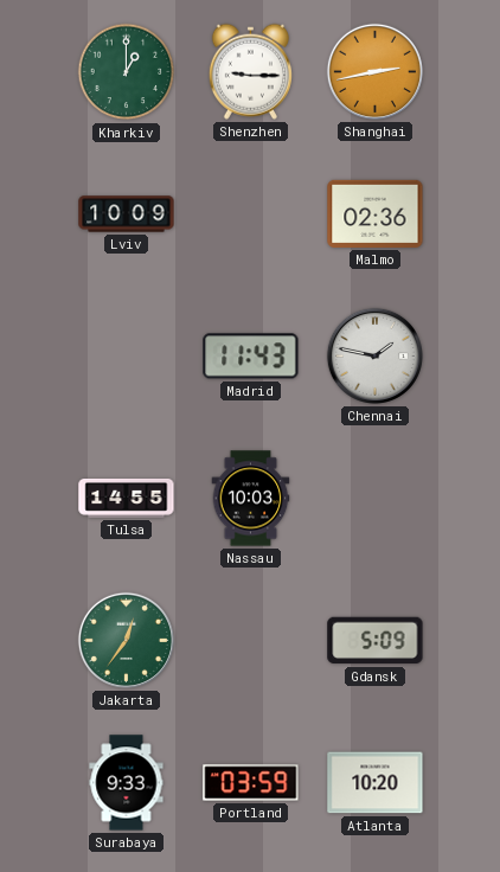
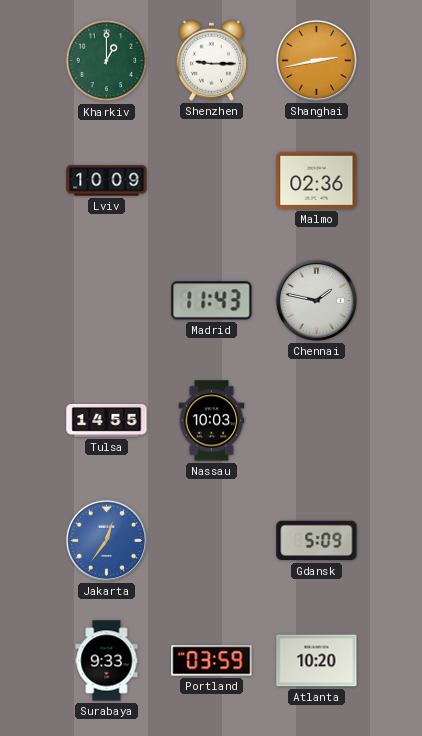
Jakarta dial: green -> blue
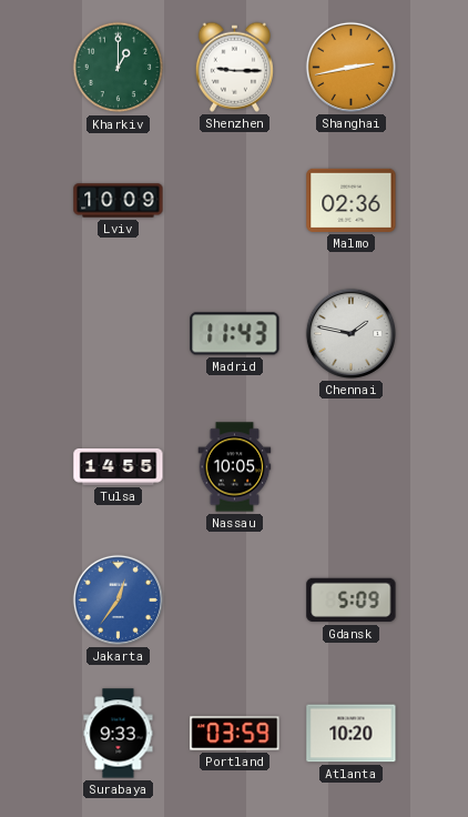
Nassau: 10:03 -> 10:05
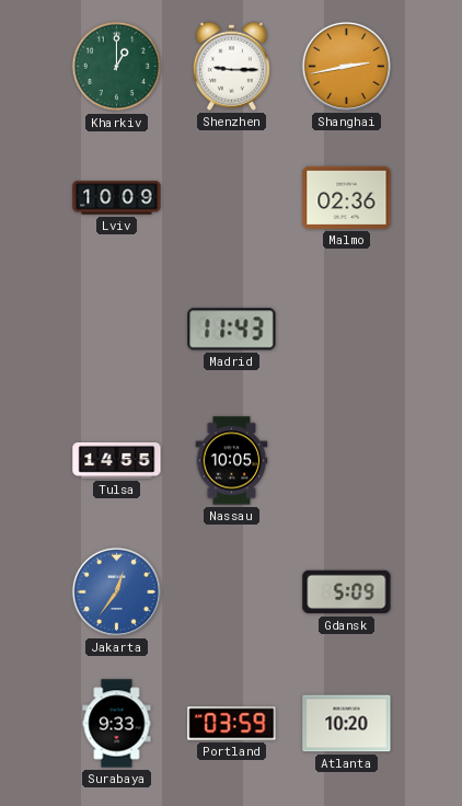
Chennai: 1:47 -> none
